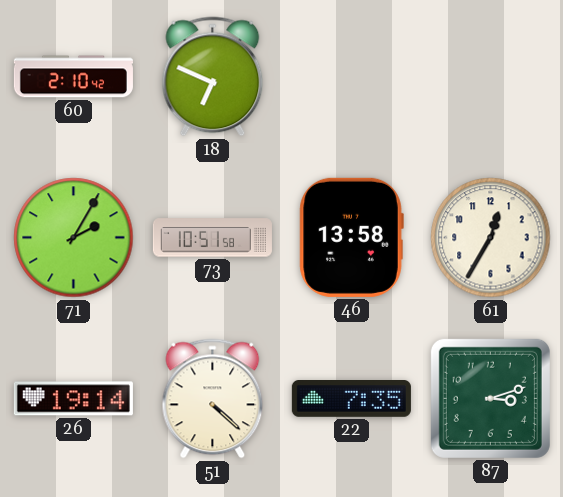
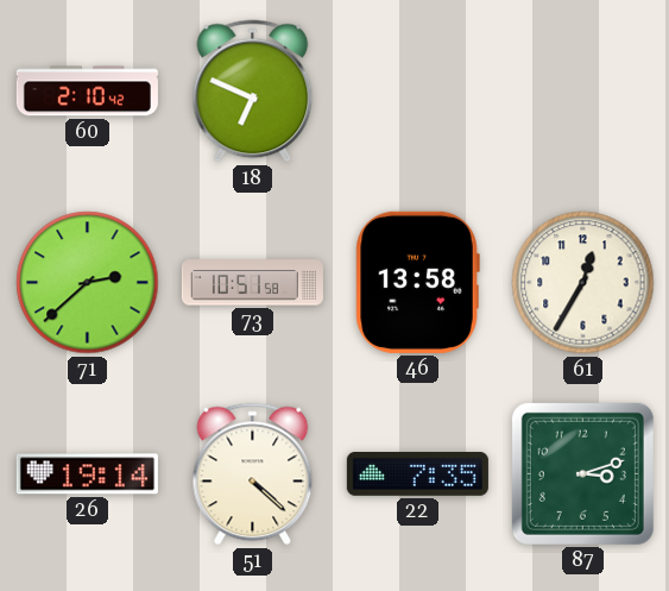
71: 2:05 -> 2:38
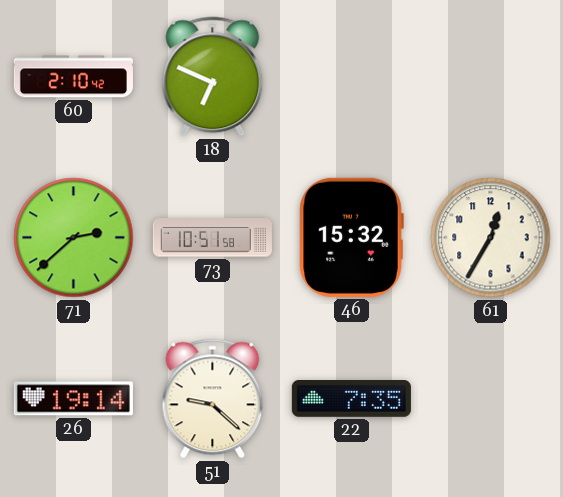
46: 13:58 -> 15:32
51: 4:22 -> 9:22
87: 3:12 -> none
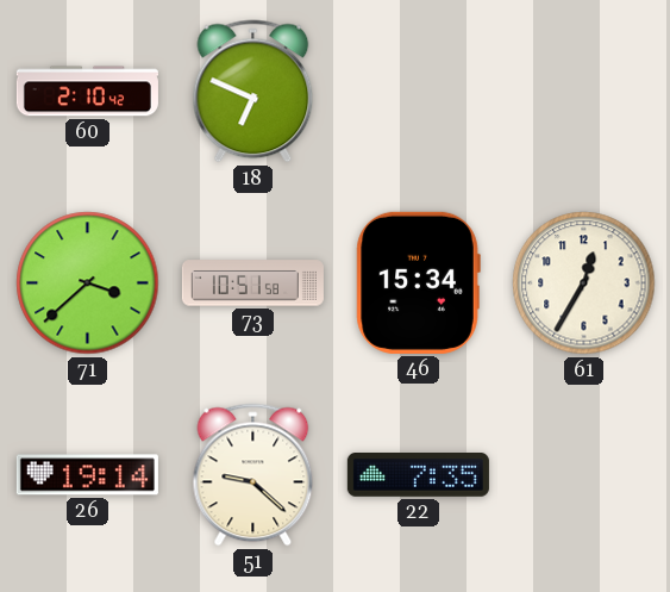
71: 2:38 -> 3:38
46: 15:32 -> 15:34
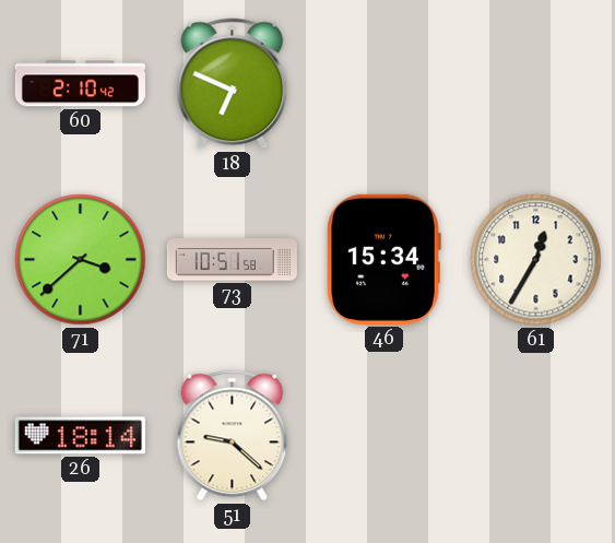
26: 19:14 -> 18:14
22: 7:35 -> none
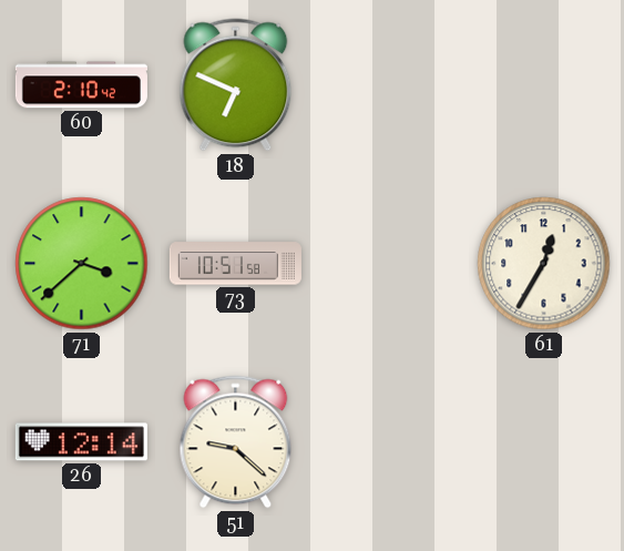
46: 15:34 -> none
26: 18:14 -> 12:14
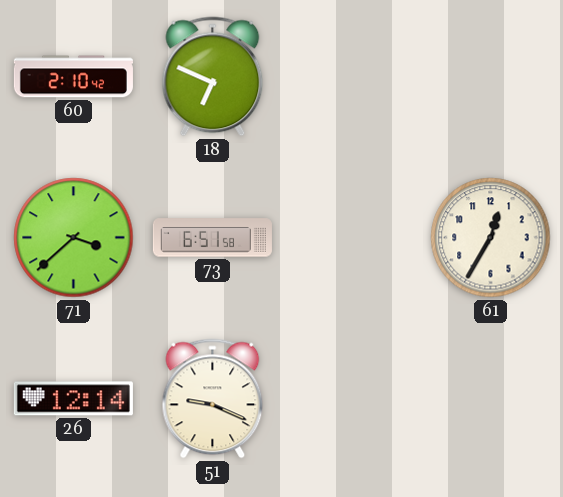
73: 10:51 -> 6:51
51: 9:22 -> 9:19
